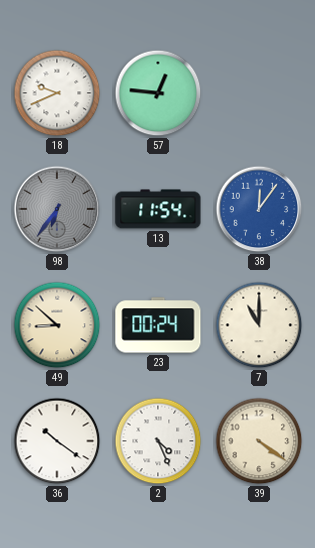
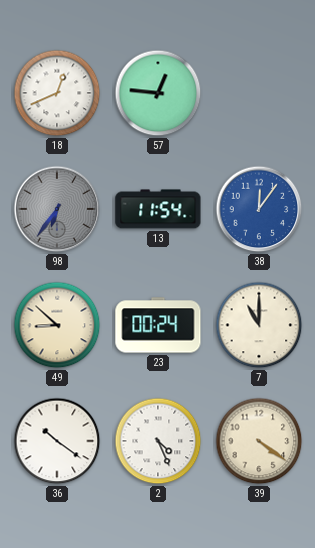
18: 9:41 -> 12:41
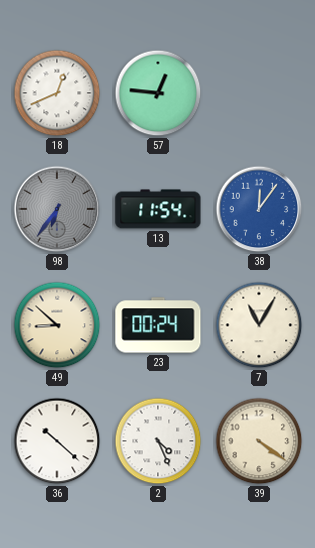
7: 11:00 -> 11:05
36: 10:21 -> 10:22
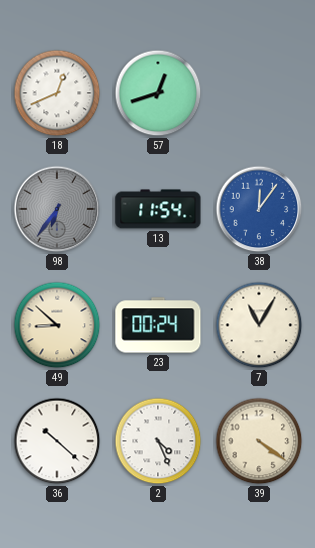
57: 12:46 -> 12:42
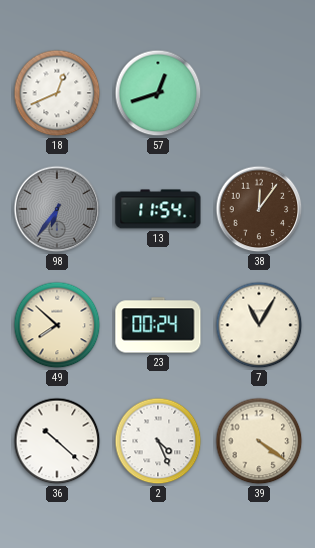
38 dial: blue -> brown
49: 8:52 -> 7:52
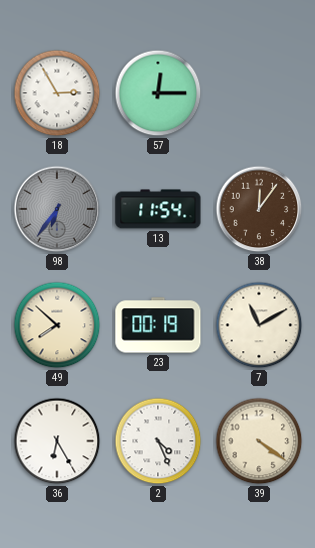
18: 12:41 -> 2:55
57: 12:42 -> 12:15
23: 00:24 -> 00:19
7: 11:05 -> 11:10
36: 10:22 -> 6:25
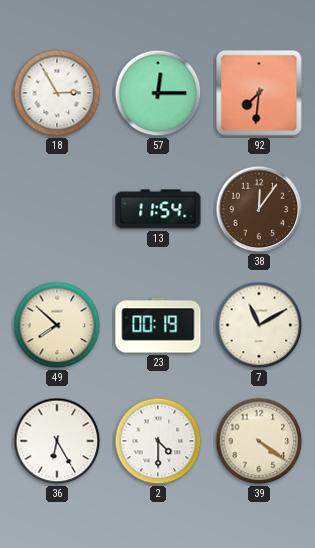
92: none -> 7:31
98: 6:36 -> none
2: 4:26 -> 4:30
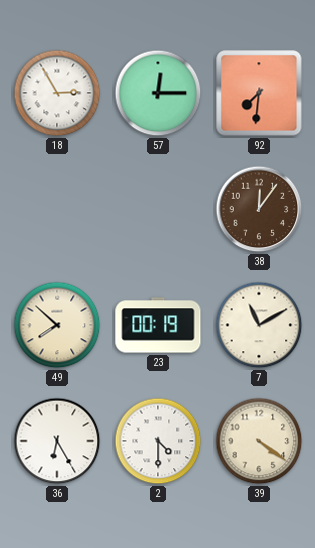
13: 11:54 -> none
